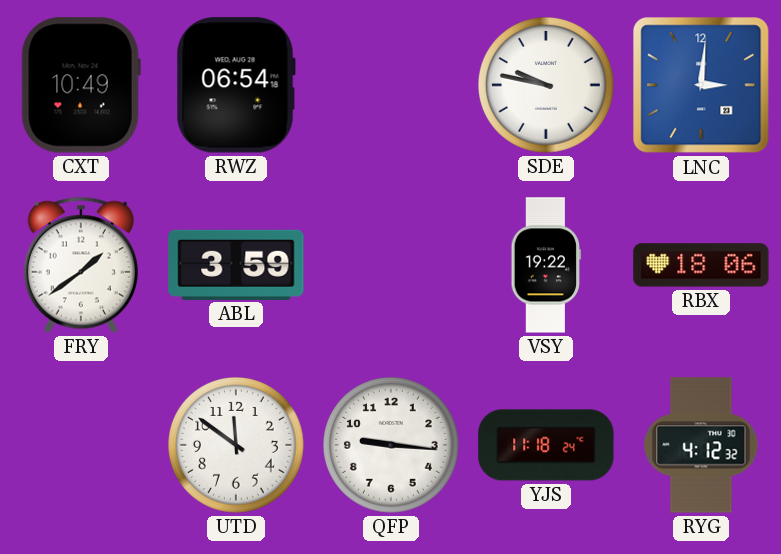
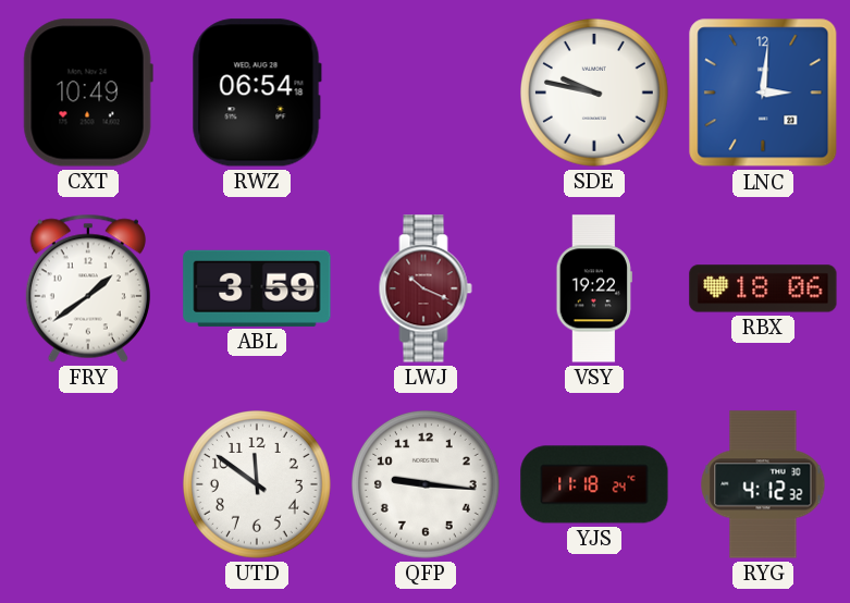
LWJ: none -> 10:19
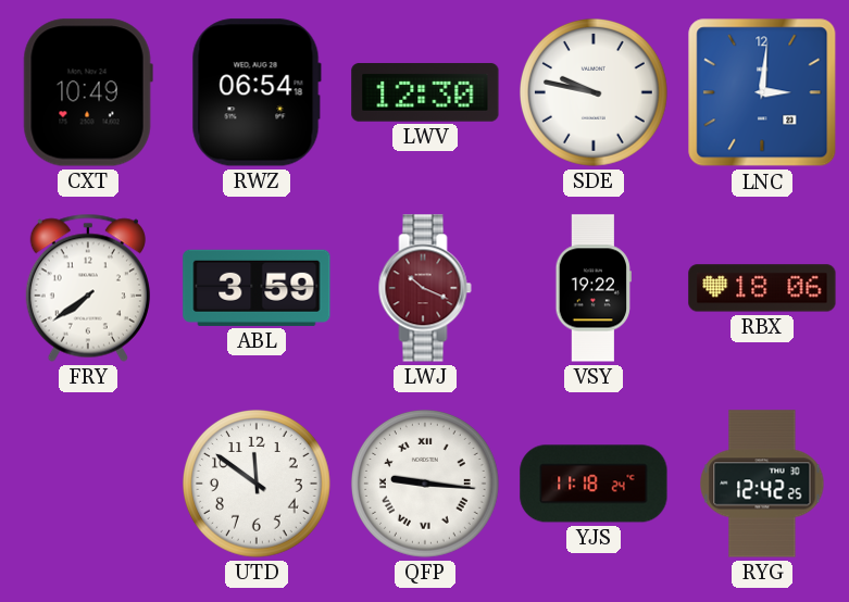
LWV: none -> 12:30
FRY: 1:39 -> 7:39
QFP numerals: Arabic -> Roman
RYG: 4:12 -> 12:42
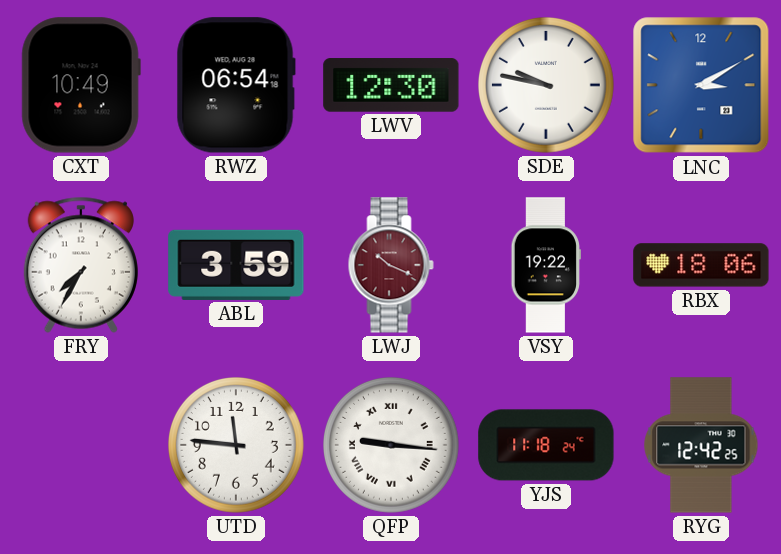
LNC: 3:01 -> 3:10
FRY: 7:39 -> 7:35
UTD: 11:51 -> 11:46
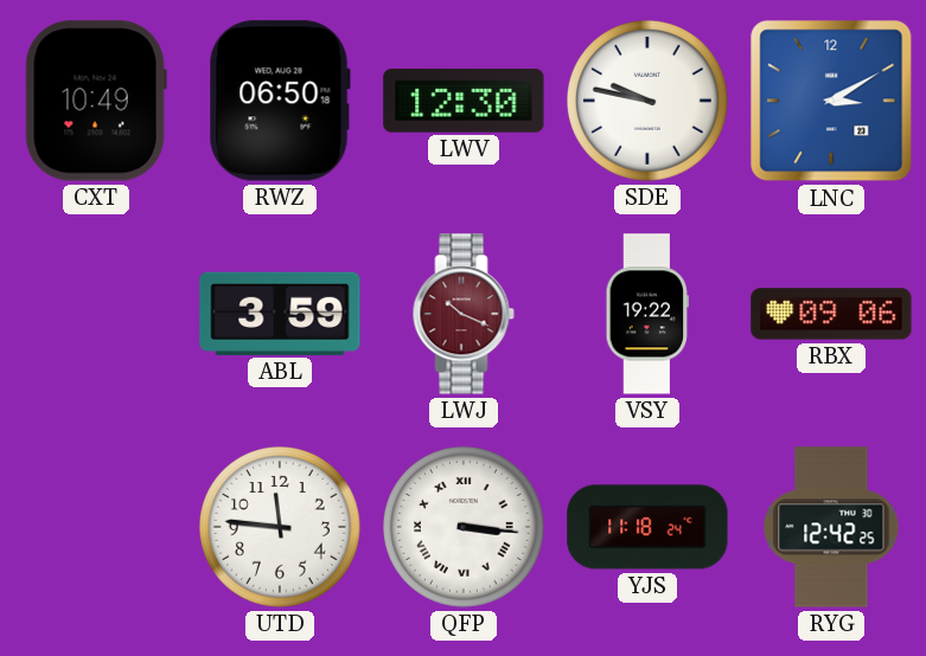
RWZ: 06:54 -> 06:50
FRY: 7:35 -> none
RBX: 18:06 -> 09:06
QFP: 9:16 -> 3:16
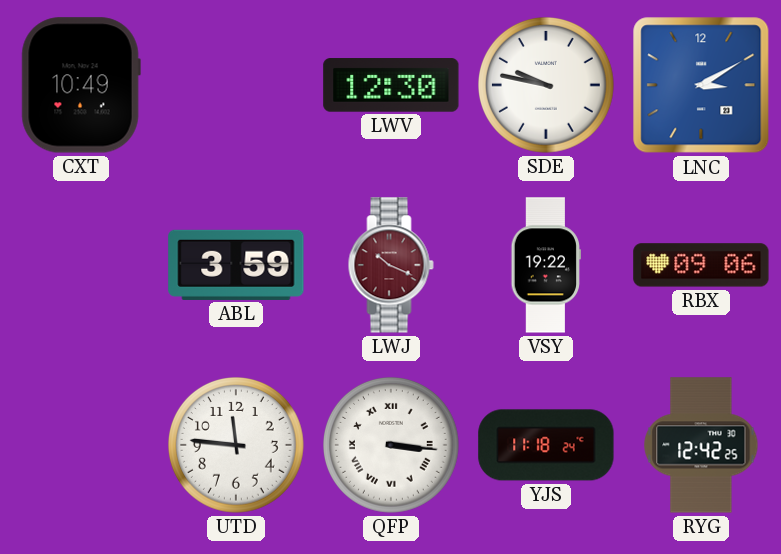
RWZ: 06:50 -> none
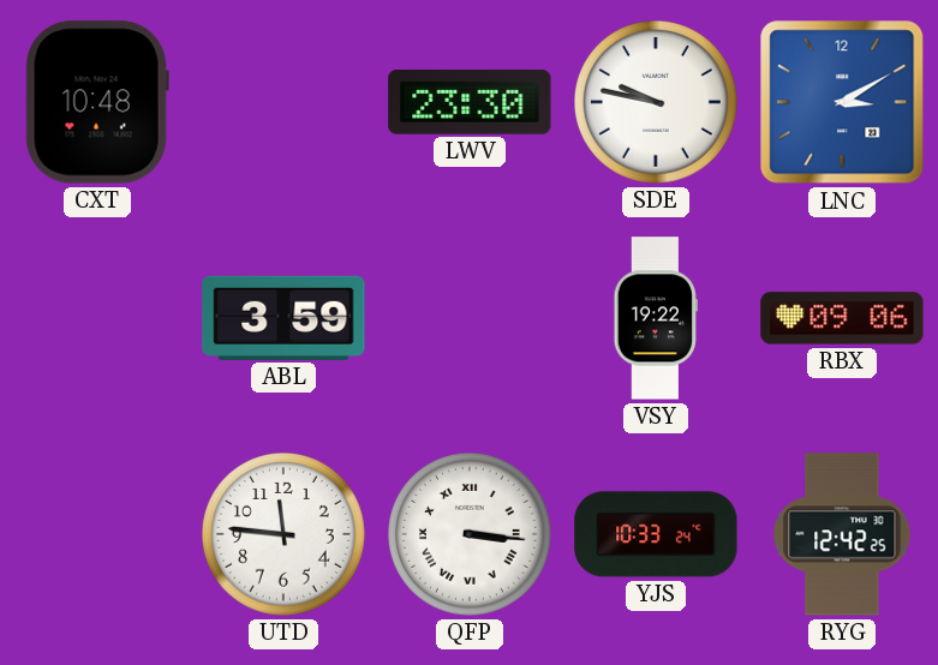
CXT: 10:49 -> 10:48
LWV: 12:30 -> 23:30
LWJ: 10:19 -> none
YJS: 11:18 -> 10:33
